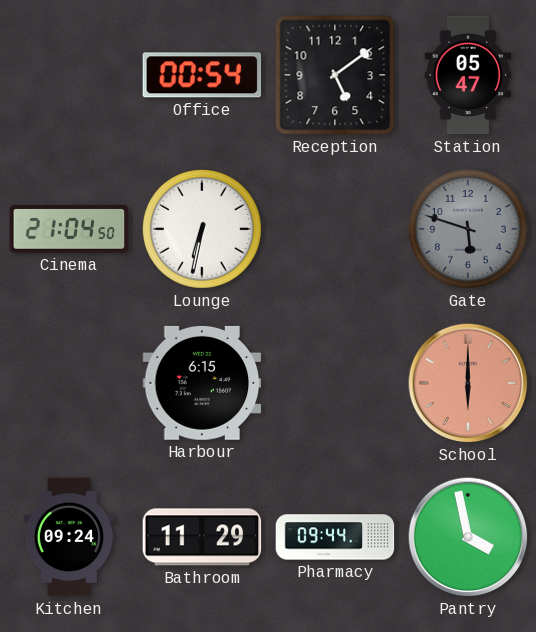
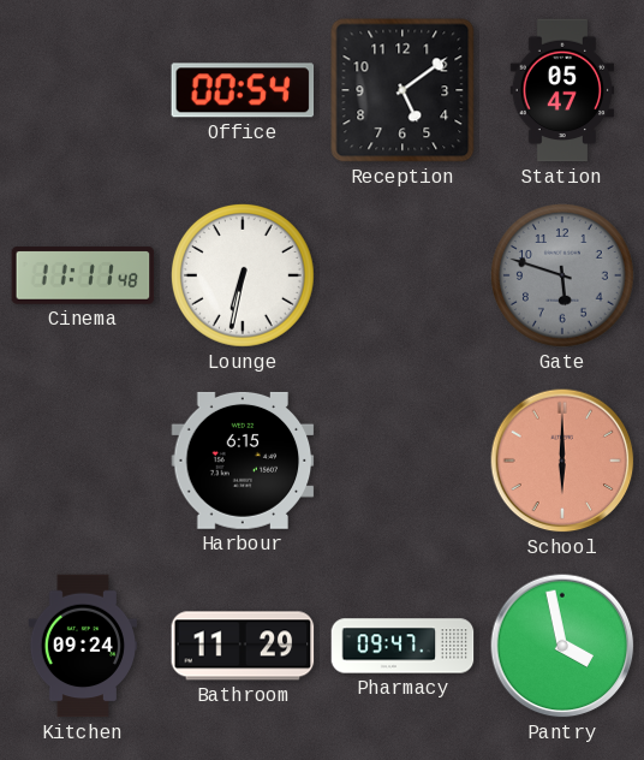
Cinema: 21:04 -> 11:11
Pharmacy: 09:44 -> 09:47
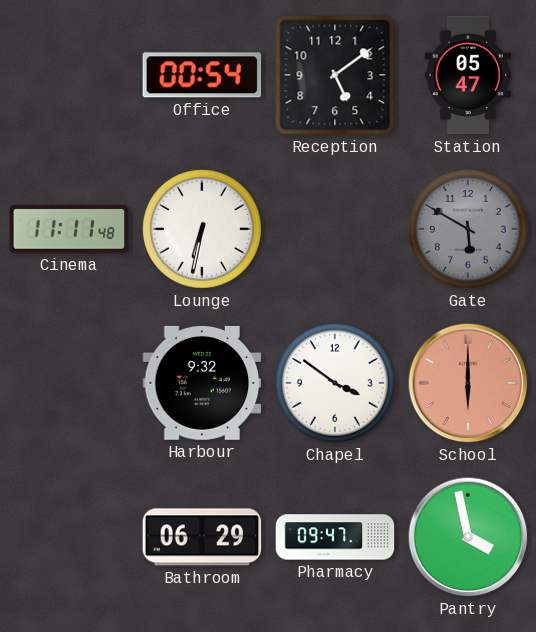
Gate: 5:48 -> 5:50
Harbour: 6:15 -> 9:32
Chapel: none -> 3:51
Kitchen: 09:24 -> none
Bathroom: 11:29 -> 06:29
